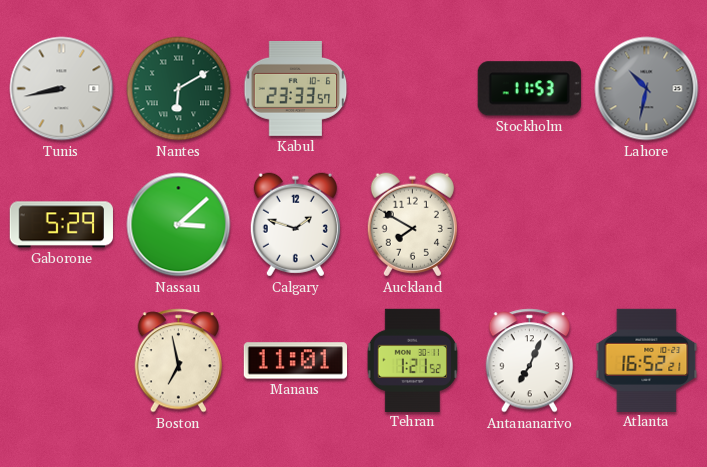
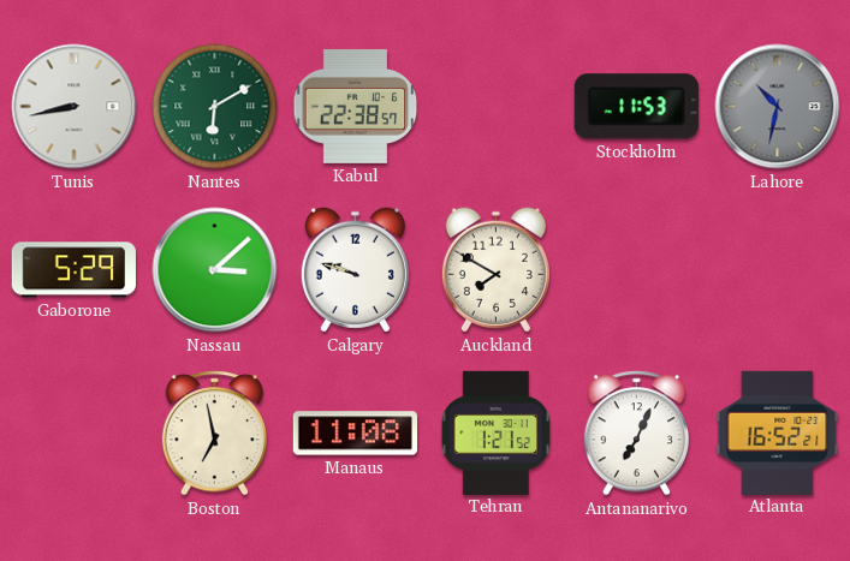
Kabul: 23:33 -> 22:38
Calgary: 1:48 -> 9:48
Manaus: 11:01 -> 11:08
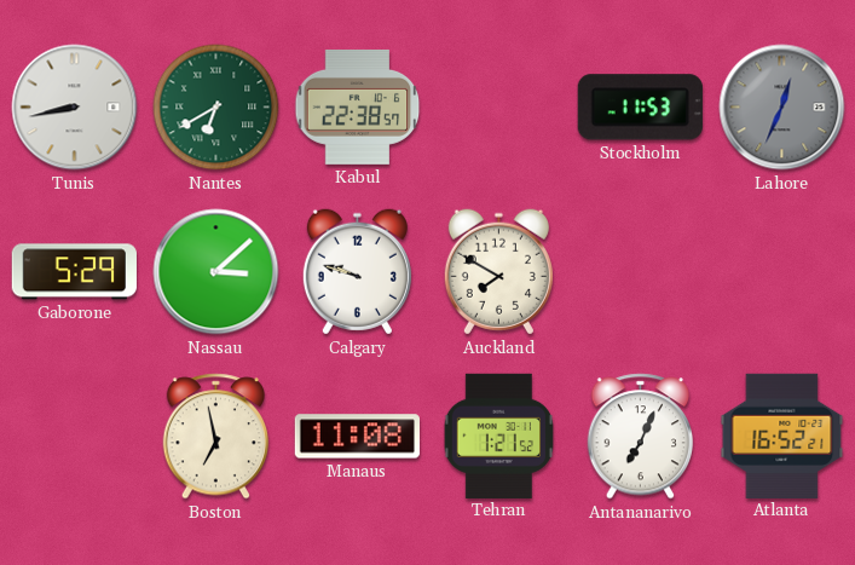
Nantes: 6:10 -> 6:40
Lahore: 10:32 -> 12:34
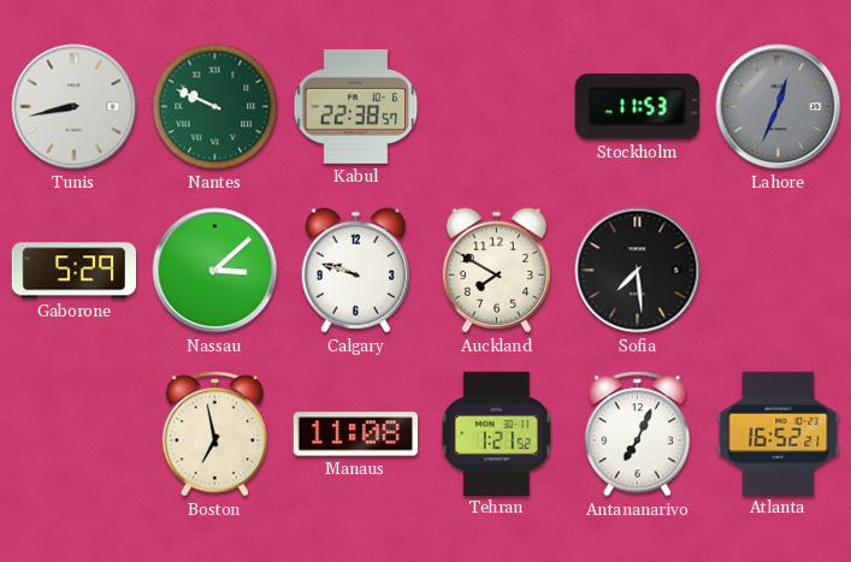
Nantes: 6:40 -> 9:49
Sofia: none -> 7:29
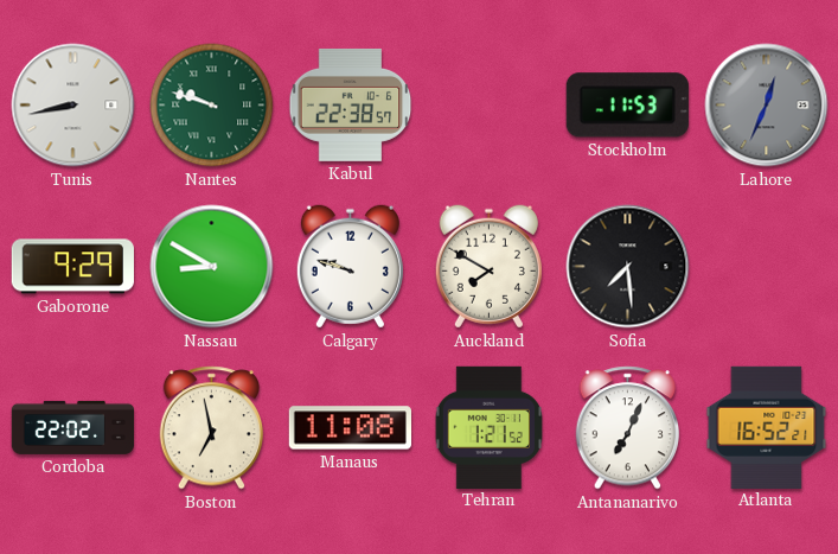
Nantes: 9:49 -> 9:48
Gaborone: 5:29 -> 9:29
Nassau: 3:08 -> 8:50
Cordoba: none -> 22:02
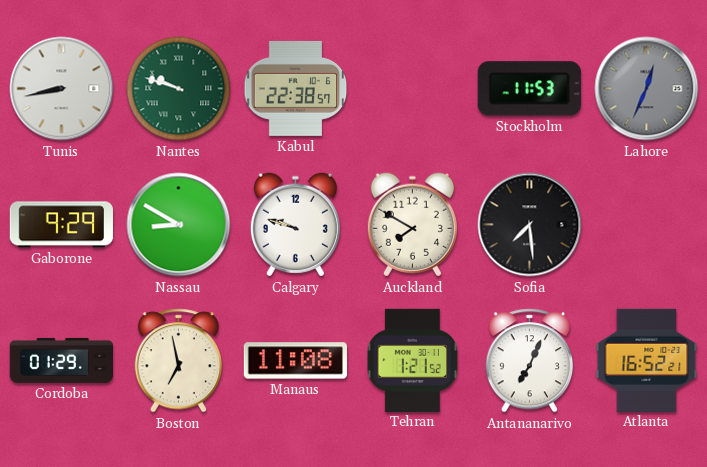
Cordoba: 22:02 -> 01:29
